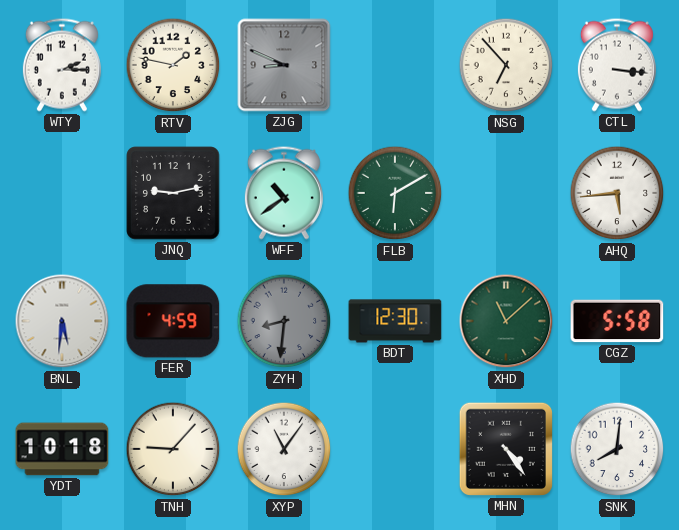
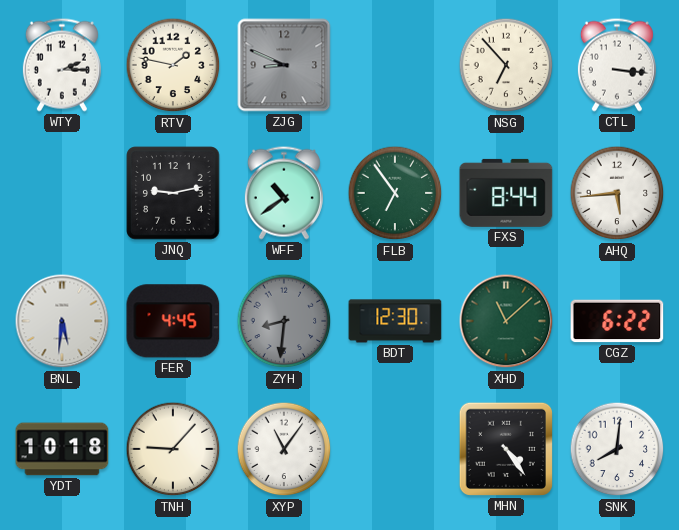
FLB: 6:10 -> 6:54
FXS: none -> 8:44
FER: 4:59 -> 4:45
CGZ: 5:58 -> 6:22
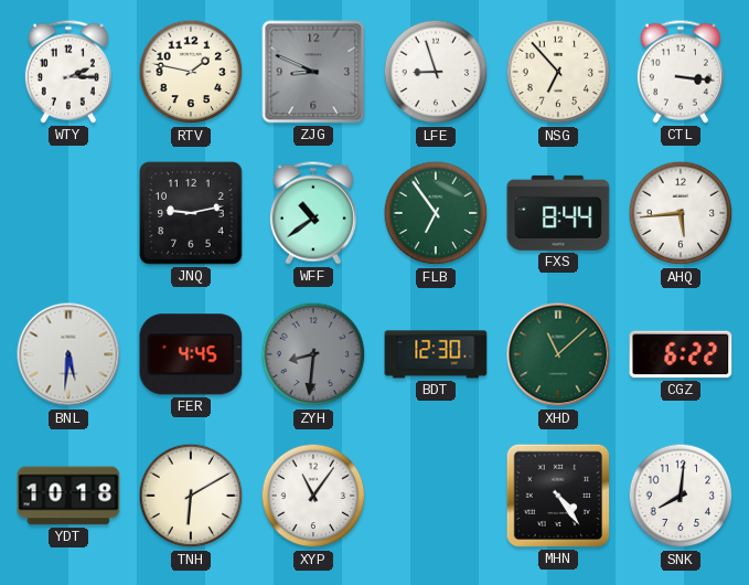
LFE: none -> 8:57
TNH: 9:07 -> 6:10
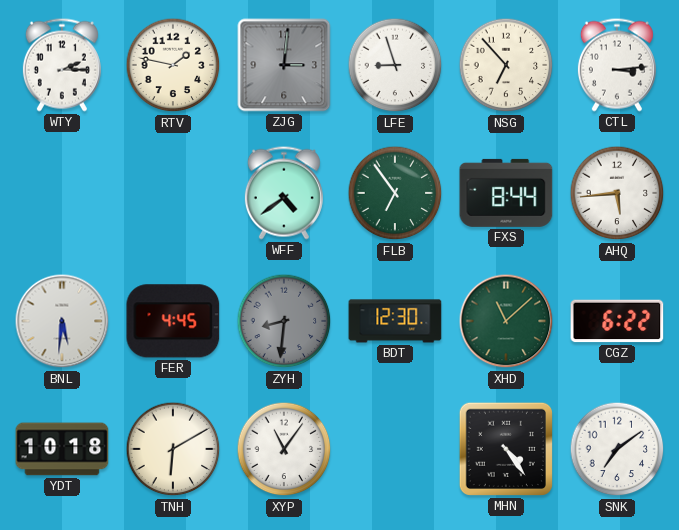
ZJG: 8:49 -> 3:01
CTL: 3:16 -> 3:14
JNQ: 9:13 -> none
WFF: 10:39 -> 4:39
SNK: 8:01 -> 7:09
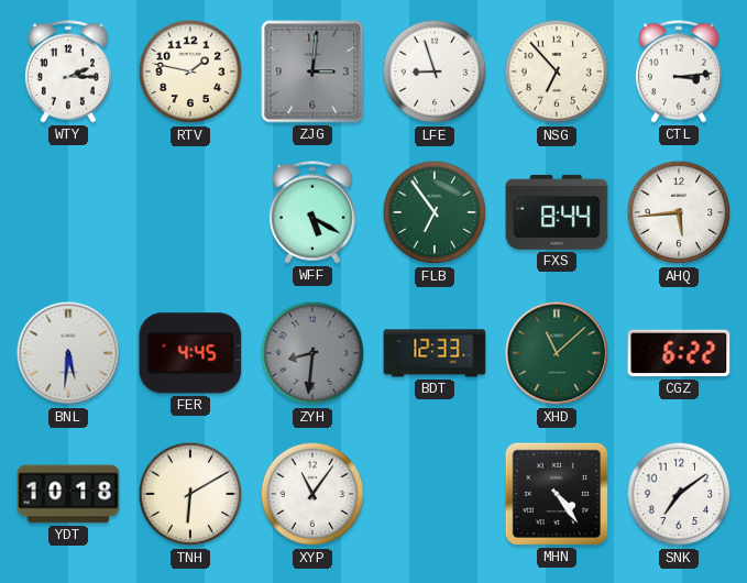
WFF: 4:39 -> 5:20
BDT: 12:30 -> 12:33
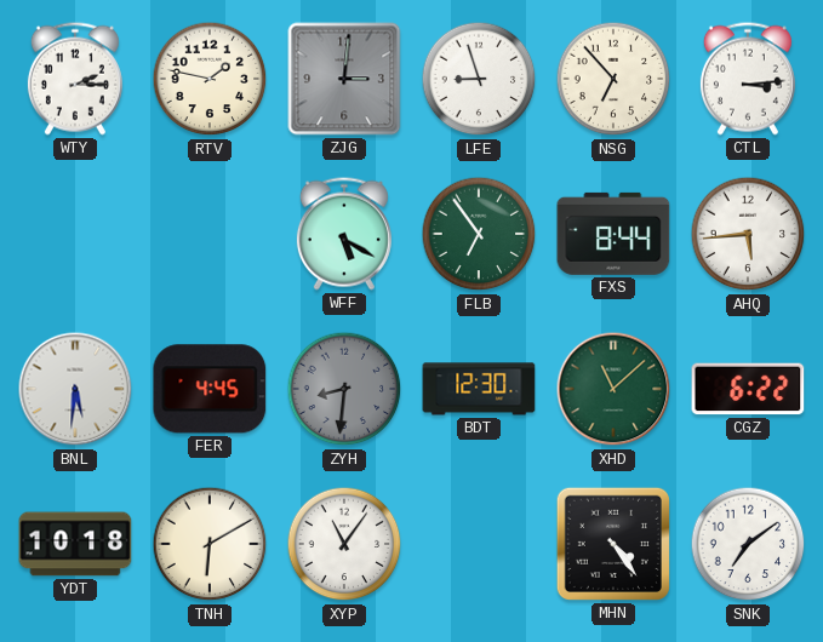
BDT: 12:33 -> 12:30
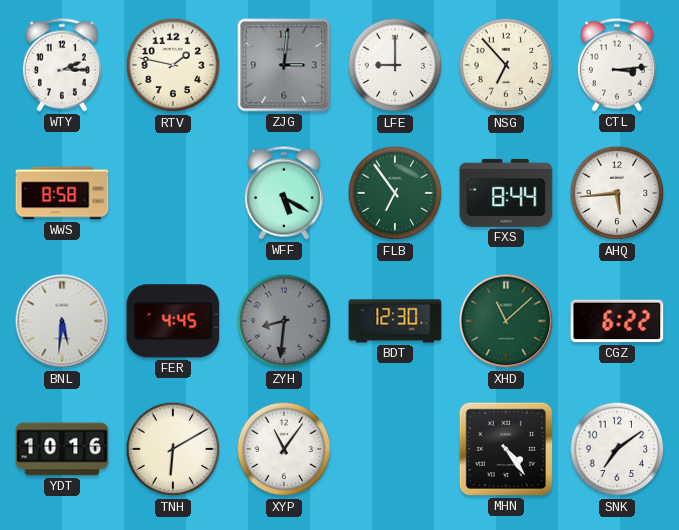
LFE: 8:57 -> 9:00
WWS: none -> 8:58
YDT: 10:18 -> 10:16
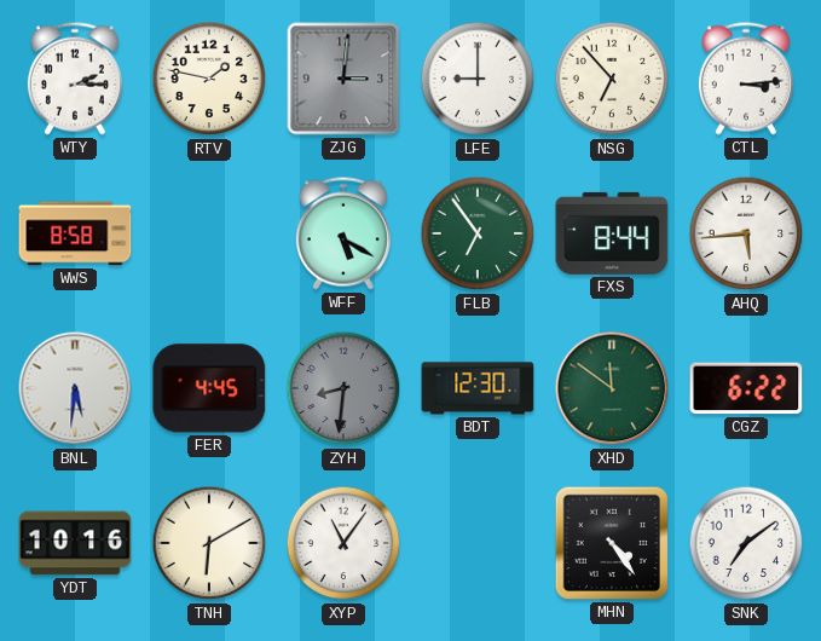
XHD: 11:08 -> 11:51
